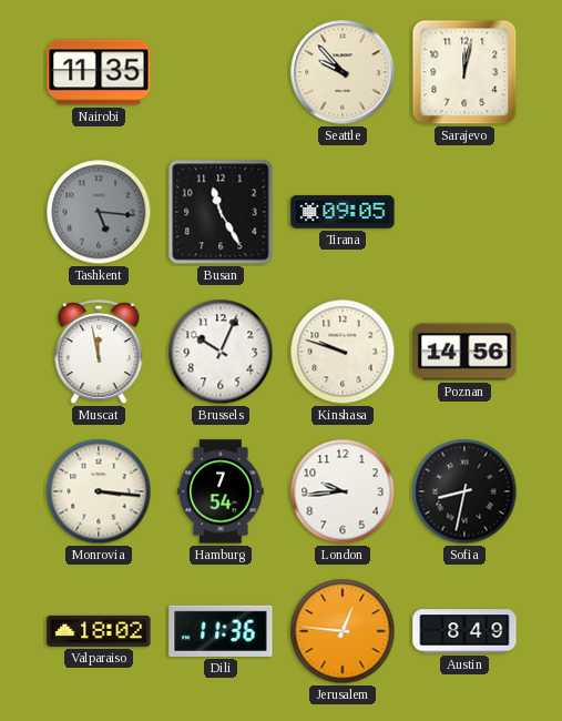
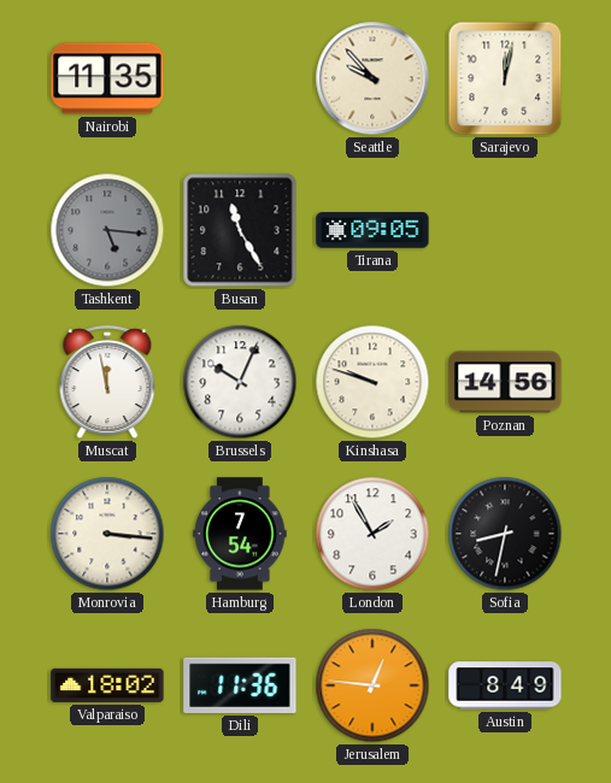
London: 9:44 -> 1:55
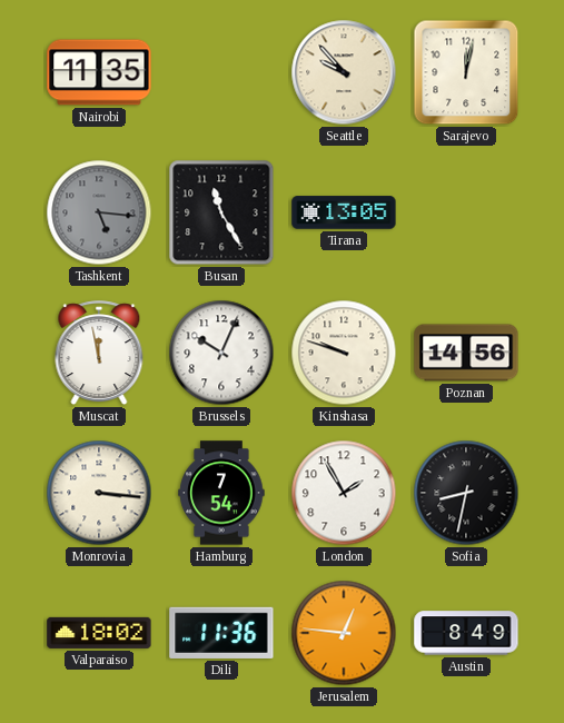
Tirana: 09:05 -> 13:05
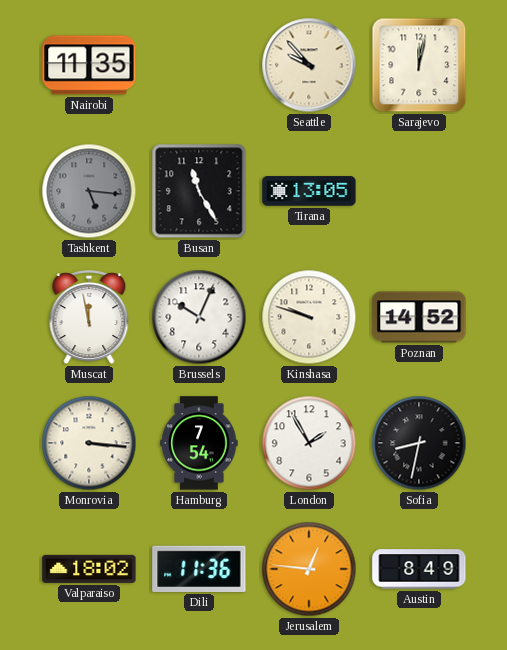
Poznan: 14:56 -> 14:52
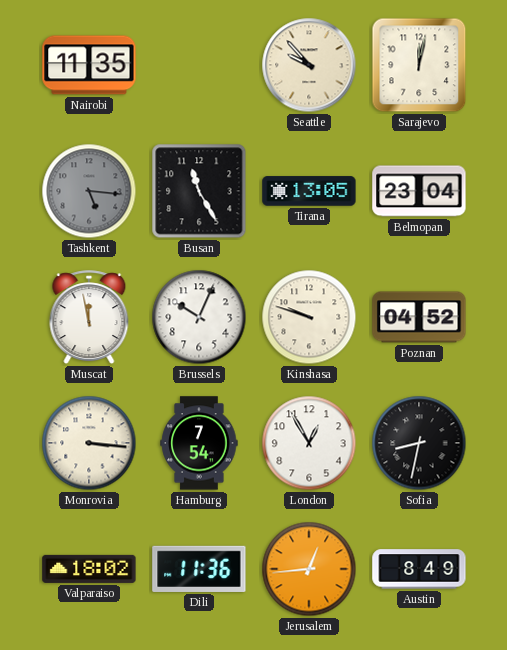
Belmopan: none -> 23:04
Poznan: 14:52 -> 04:52
London: 1:55 -> 12:55
Jerusalem: 12:46 -> 12:44
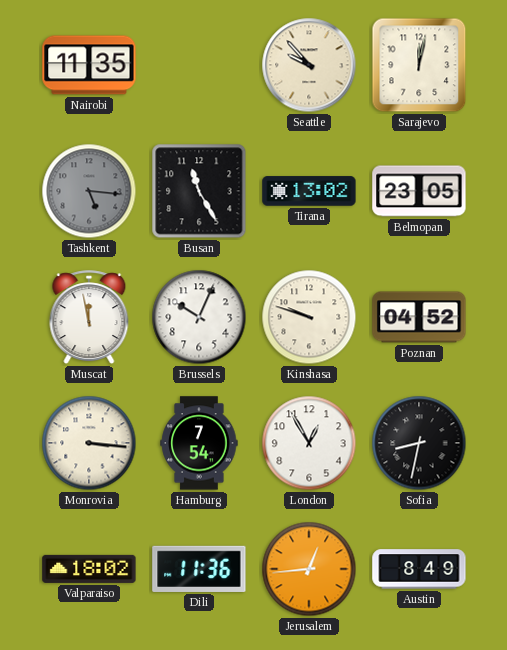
Tirana: 13:05 -> 13:02
Belmopan: 23:04 -> 23:05
